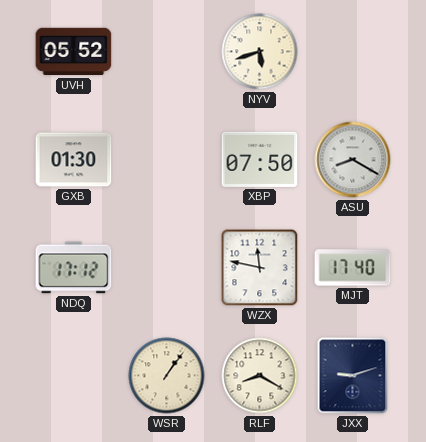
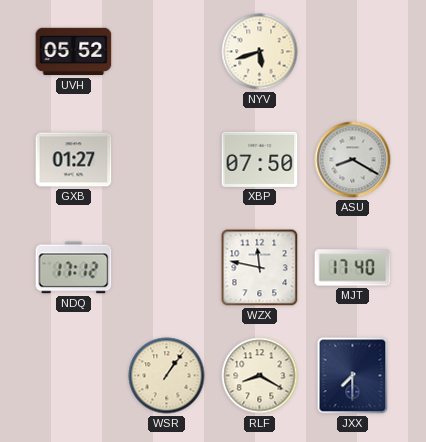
GXB: 01:30 -> 01:27
JXX: 9:12 -> 7:30
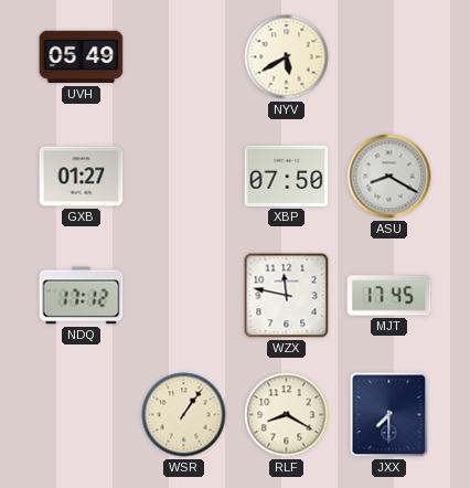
UVH: 05:52 -> 05:49
NYV: 5:42 -> 5:40
MJT: 17:40 -> 17:45
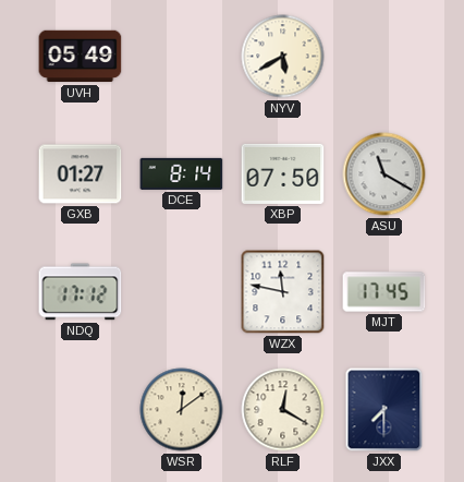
DCE: none -> 8:14
ASU: 8:20 -> 11:20
WSR: 1:06 -> 12:09
RLF: 8:20 -> 12:20
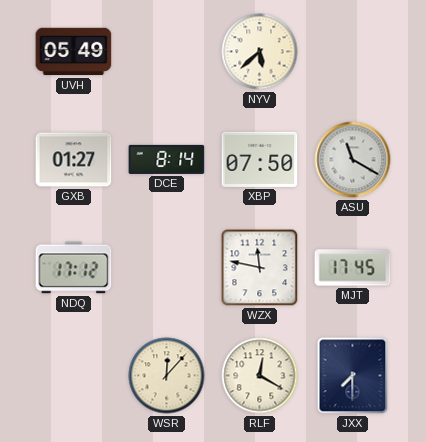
NYV: 5:40 -> 5:38
WSR: 12:09 -> 12:07
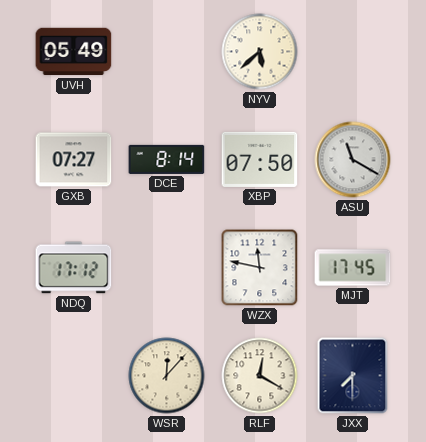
GXB: 01:27 -> 07:27
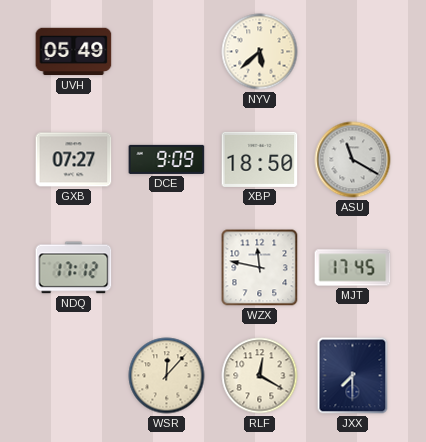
DCE: 8:14 -> 9:09
XBP: 07:50 -> 18:50
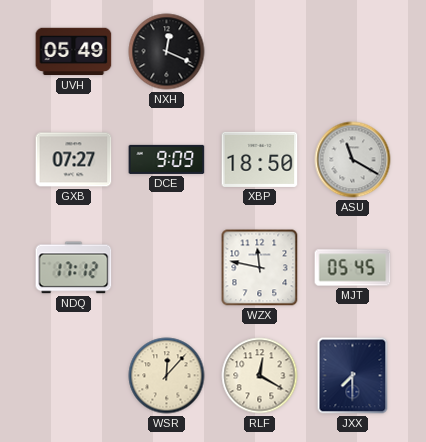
NXH: none -> 12:19
NYV: 5:38 -> none
MJT: 17:45 -> 05:45
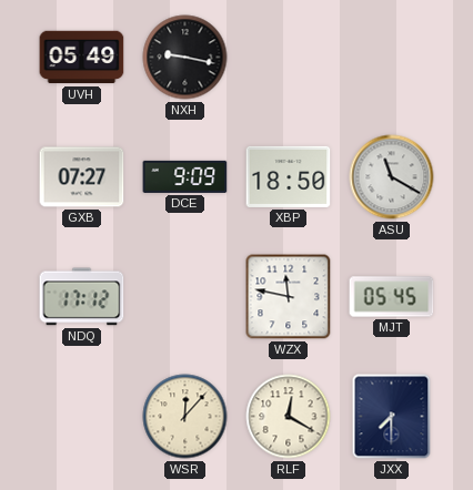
NXH: 12:19 -> 9:17
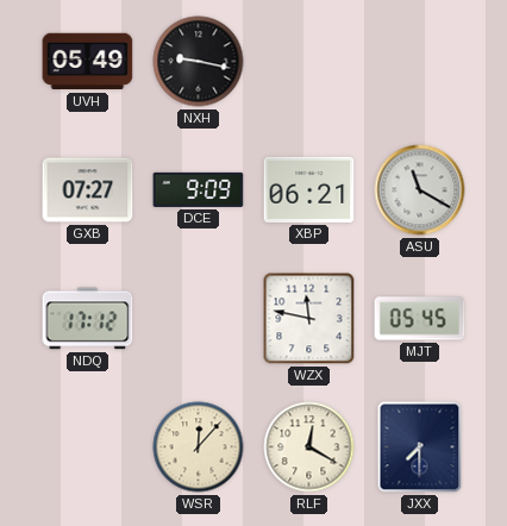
XBP: 18:50 -> 06:21
